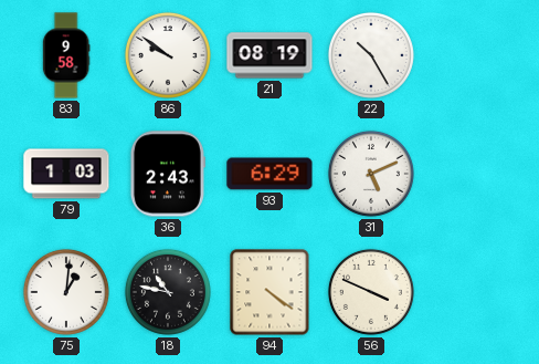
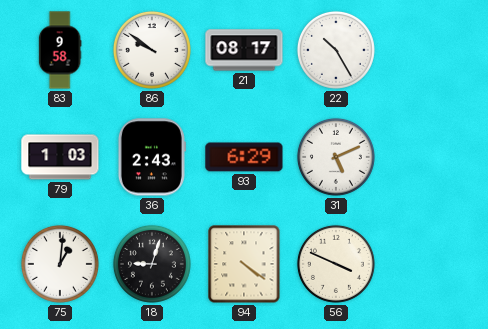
21: 08:19 -> 08:17
18: 10:47 -> 9:03
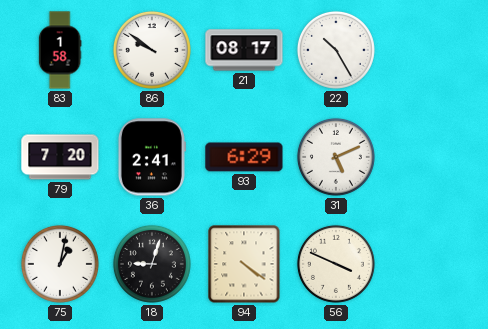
83: 9:58 -> 1:58
79: 1:03 -> 7:20
36: 2:43 -> 2:41
75: 1:01 -> 1:02
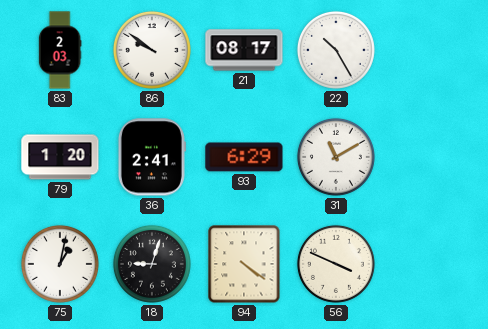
83: 1:58 -> 2:03
79: 7:20 -> 1:20
31: 5:11 -> 11:10
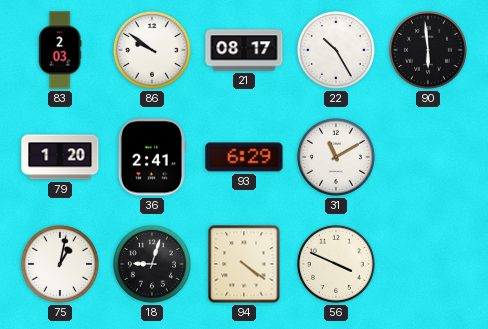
90: none -> 5:59
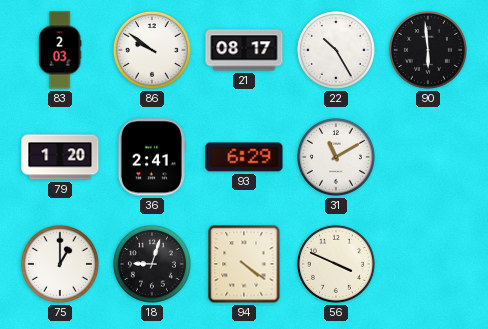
75: 1:02 -> 1:00
